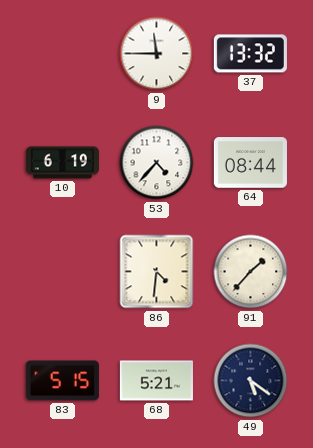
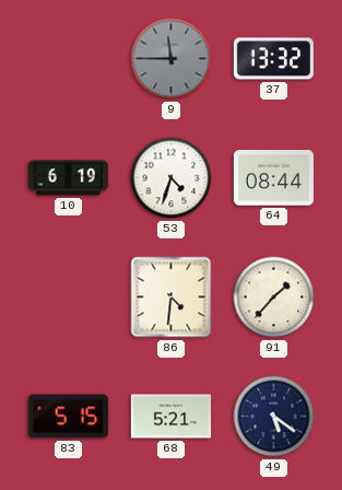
9 dial: white -> grey
53: 4:37 -> 4:33
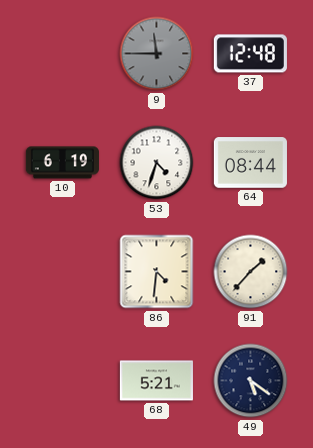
37: 13:32 -> 12:48
83: 5:15 -> none
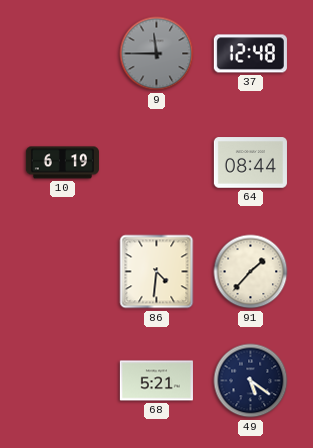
53: 4:33 -> none
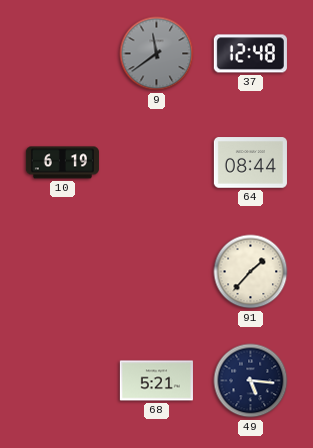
9: 11:45 -> 11:39
86: 4:31 -> none
49: 5:21 -> 5:16
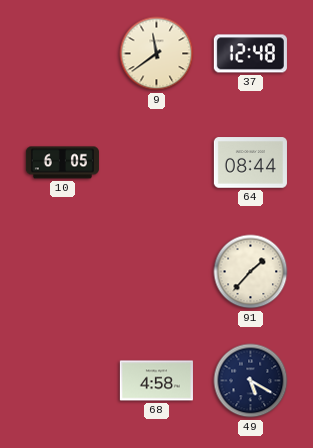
9 dial: grey -> cream
10: 6:19 -> 6:05
68: 5:21 -> 4:58
49: 5:16 -> 5:20
